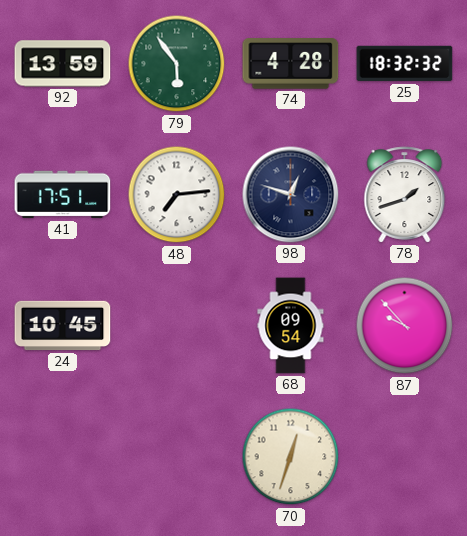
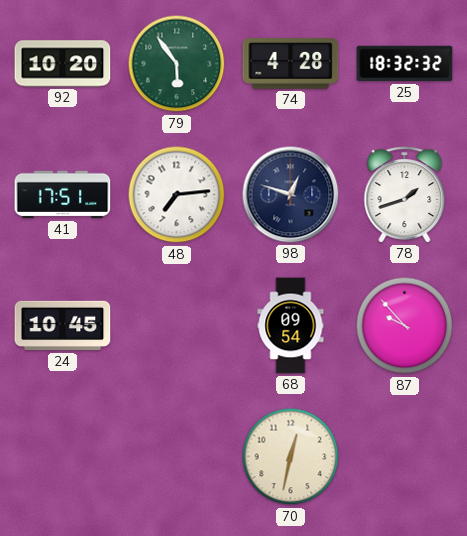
92: 13:59 -> 10:20
70: 12:33 -> 12:32
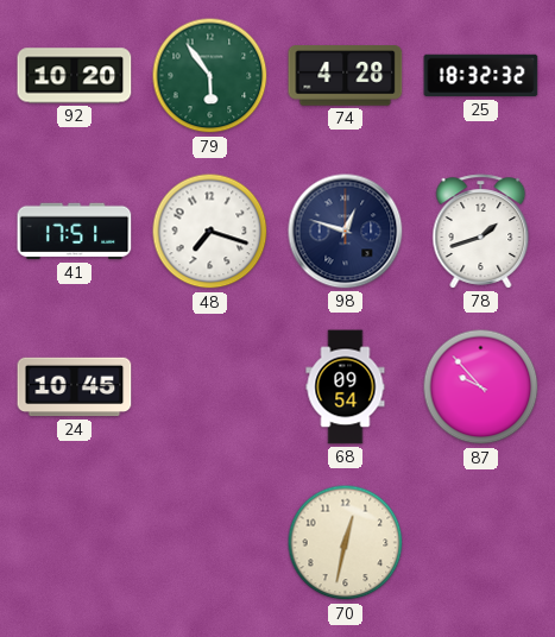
48: 7:14 -> 7:18
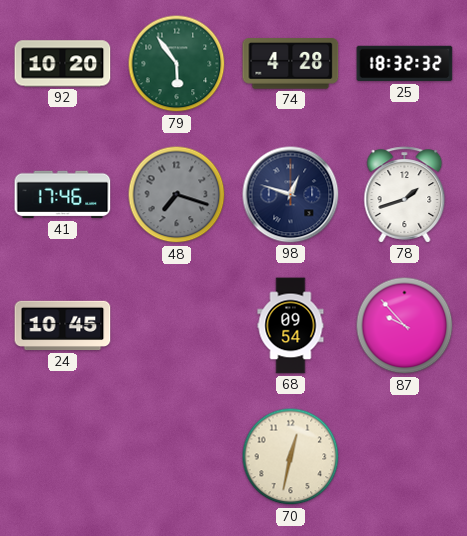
41: 17:51 -> 17:46
48 dial: white -> grey
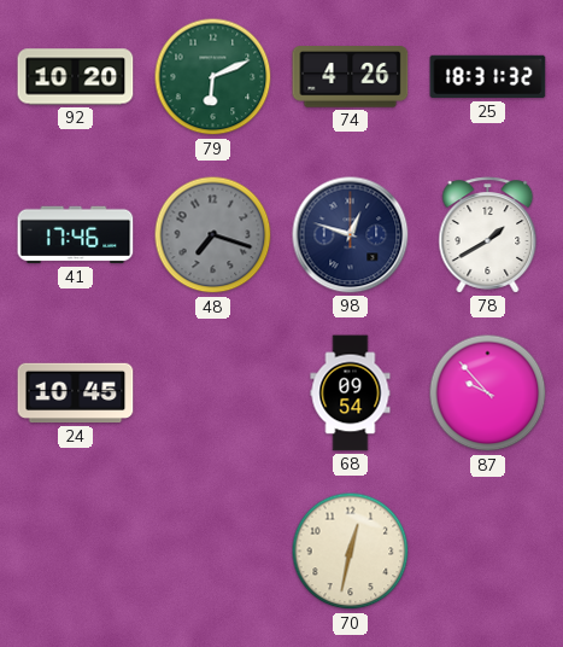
79: 5:54 -> 6:11
74: 4:28 -> 4:26
25: 18:32 -> 18:31
78: 1:42 -> 1:40
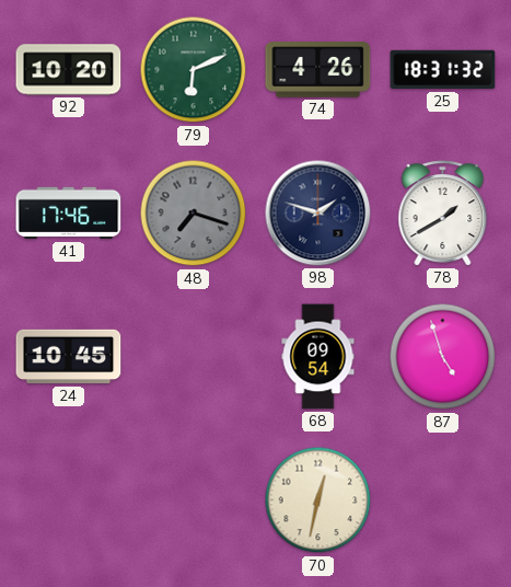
98: 12:48 -> 1:48
87: 9:53 -> 4:57
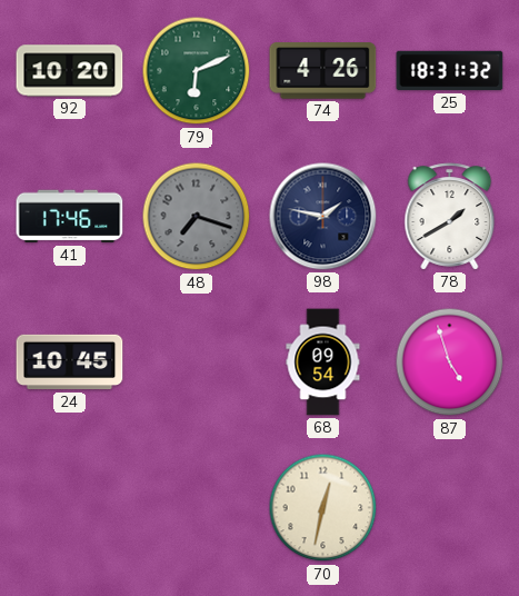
98: 1:48 -> 1:47
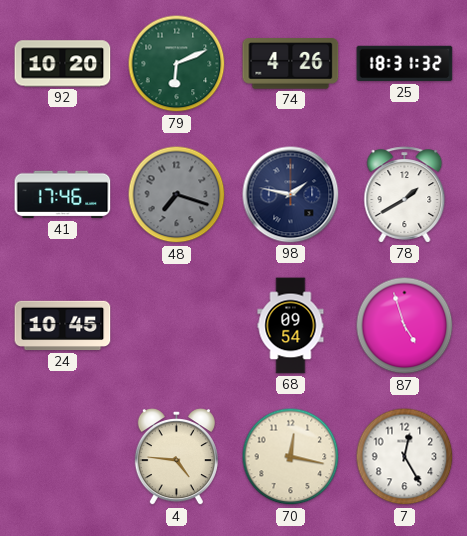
4: none -> 4:46
70: 12:32 -> 12:17
7: none -> 12:25
